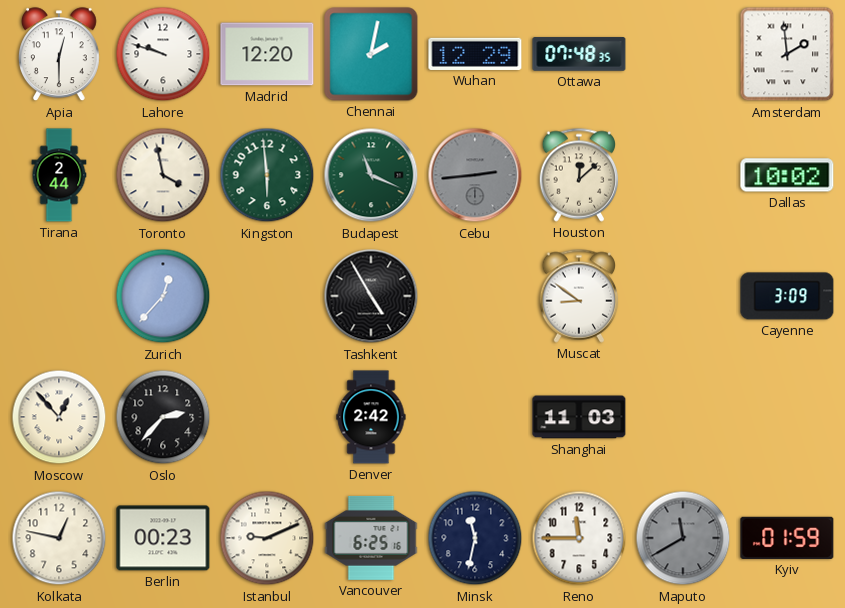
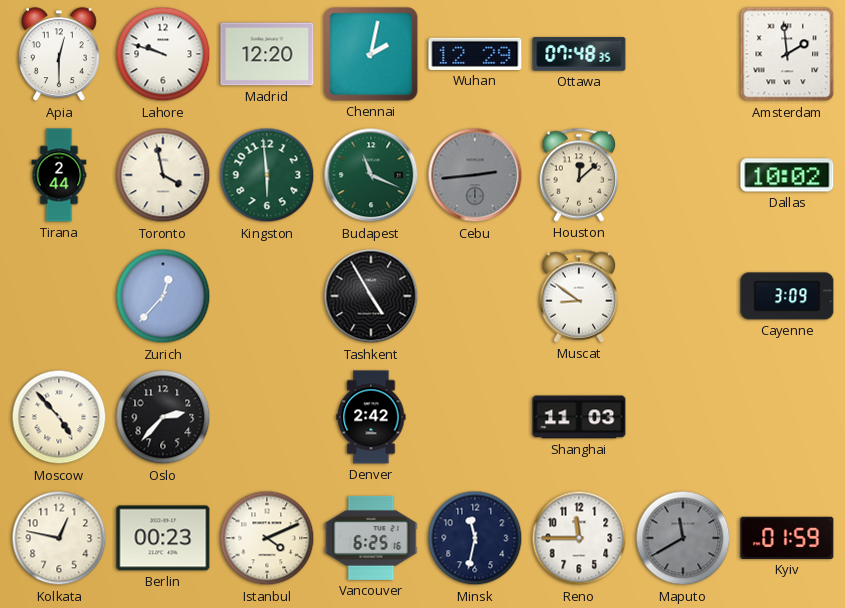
Moscow: 12:53 -> 4:53
Istanbul: 9:11 -> 4:11
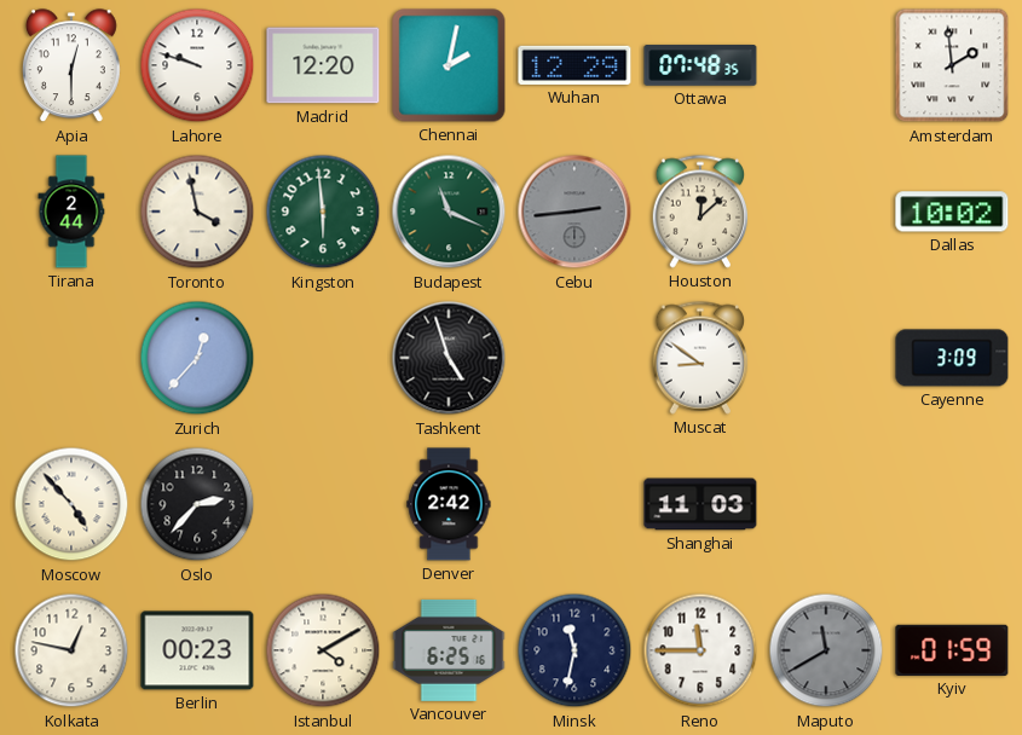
Tashkent: 4:55 -> 4:57
Istanbul: 4:11 -> 4:10
